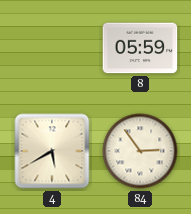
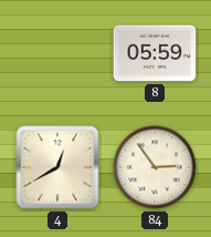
4: 5:40 -> 12:40
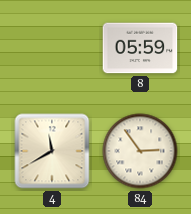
4: 12:40 -> 11:40
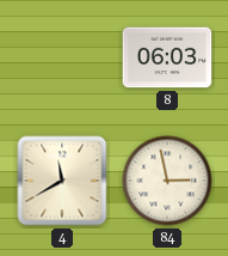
8: 05:59 -> 06:03
84: 2:54 -> 2:58
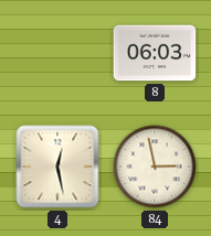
4: 11:40 -> 12:28
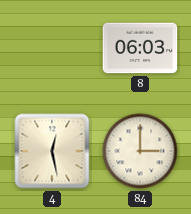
84: 2:58 -> 3:00
